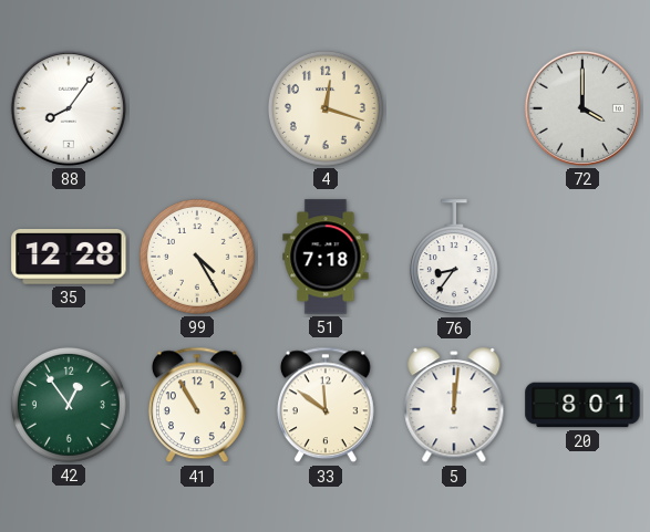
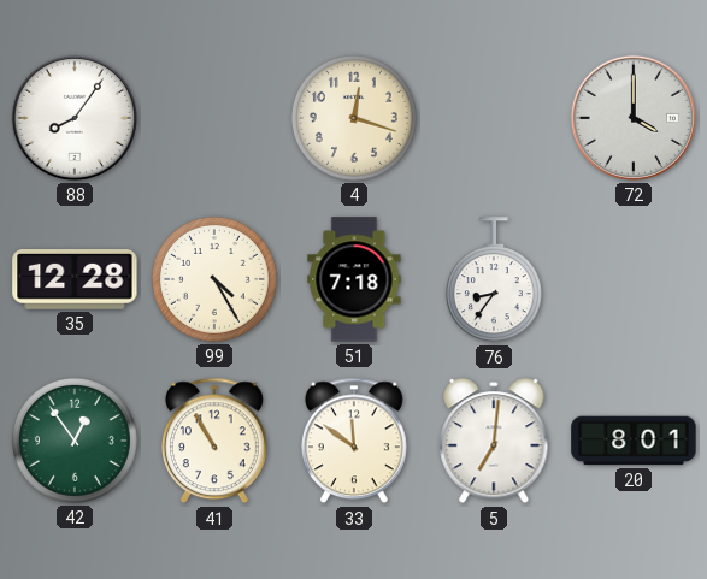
5: 12:01 -> 7:01
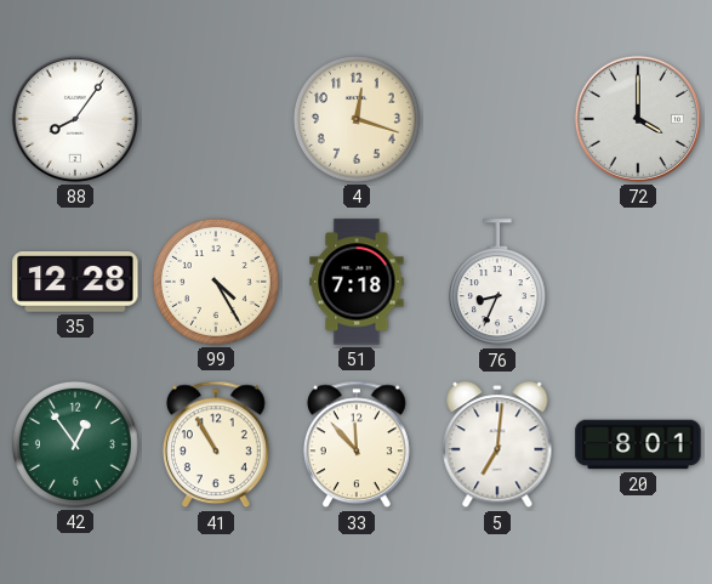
76: 8:36 -> 8:34
33: 11:51 -> 11:53
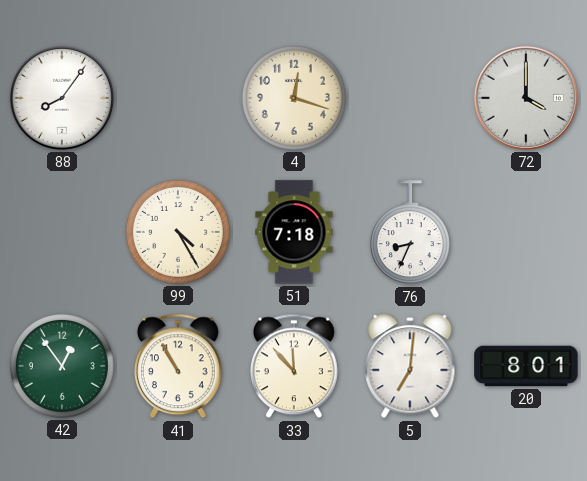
35: 12:28 -> none
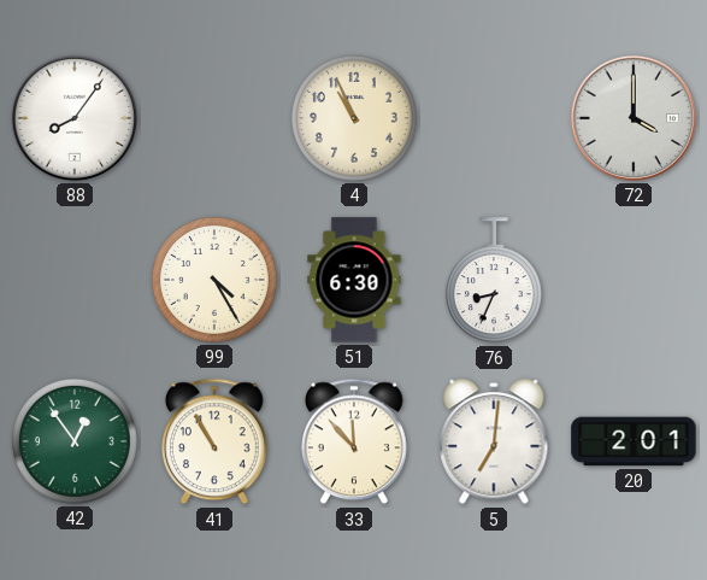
4: 12:18 -> 10:56
51: 7:18 -> 6:30
20: 8:01 -> 2:01
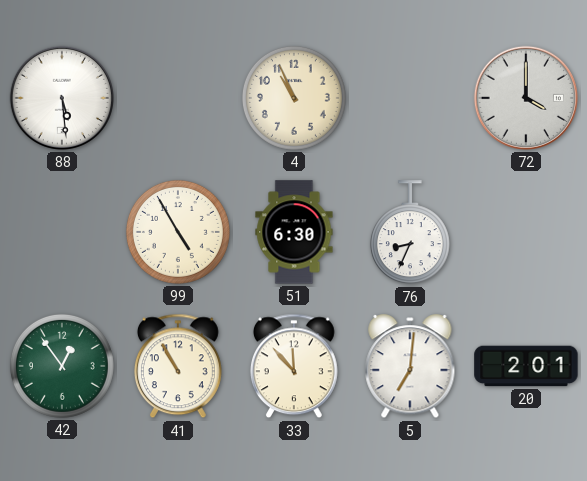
88: 8:06 -> 5:29
99: 4:25 -> 4:55
